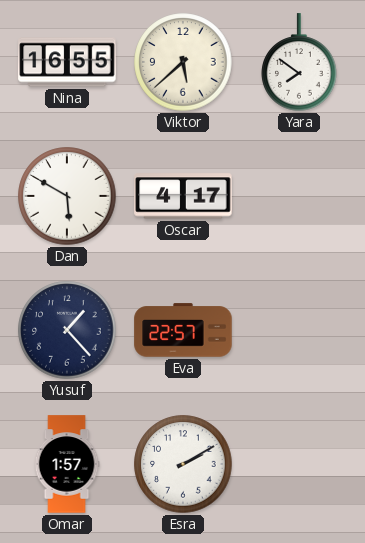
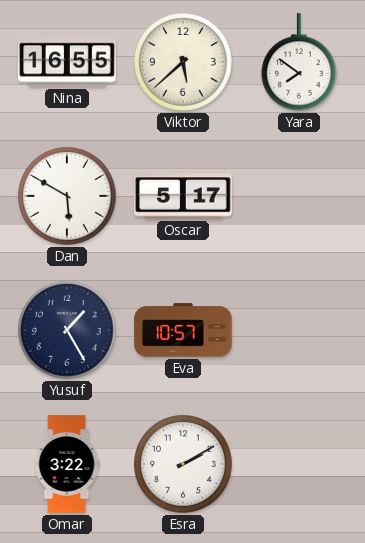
Oscar: 4:17 -> 5:17
Yusuf: 1:23 -> 1:25
Eva: 22:57 -> 10:57
Omar: 1:57 -> 3:22
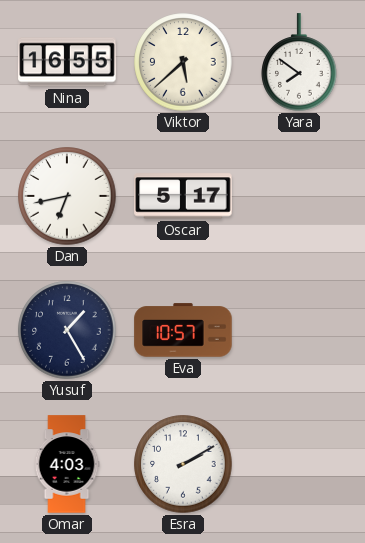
Dan: 5:50 -> 6:43
Omar: 3:22 -> 4:03
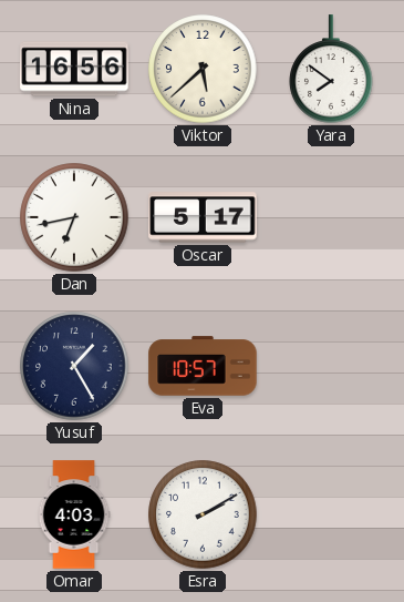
Nina: 16:55 -> 16:56
